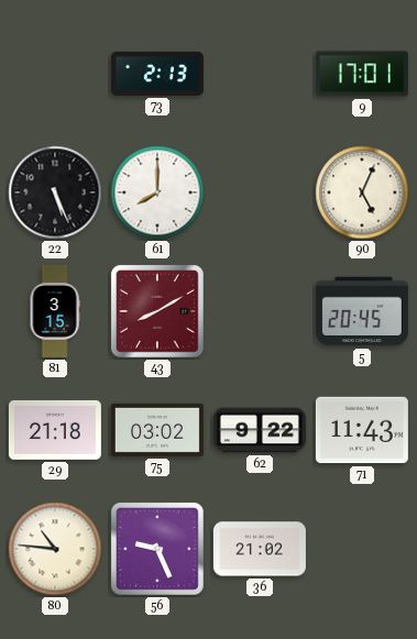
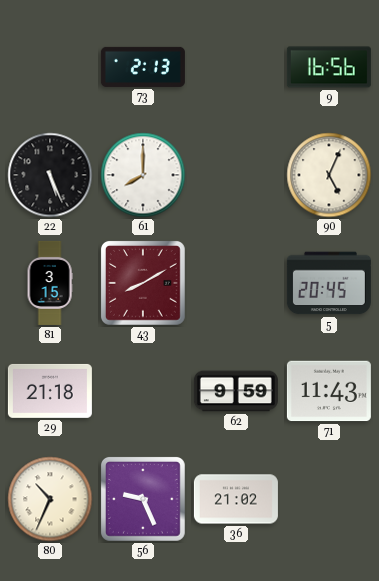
9: 17:01 -> 16:56
75: 03:02 -> none
62: 9:22 -> 9:59
80: 10:46 -> 10:34
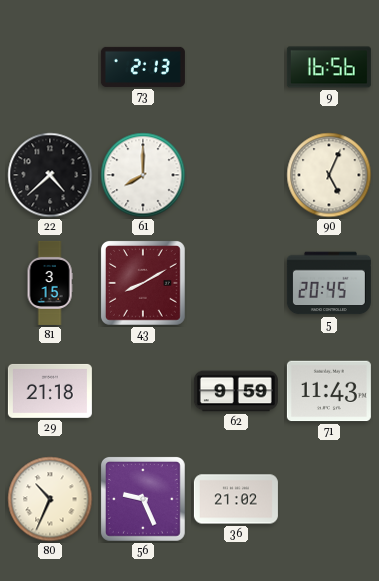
22: 5:26 -> 4:38
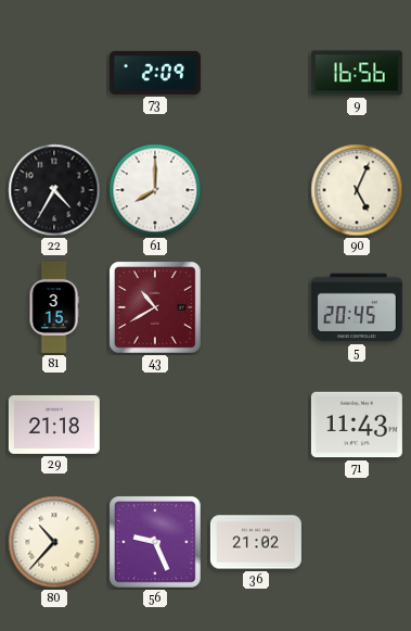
73: 2:13 -> 2:09
22: 4:38 -> 4:35
43: 8:10 -> 10:40
62: 9:59 -> none
80: 10:34 -> 10:37
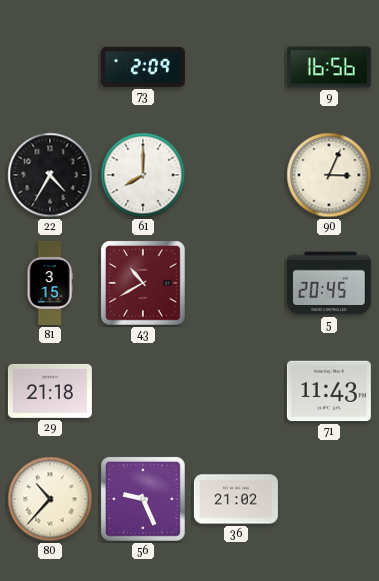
90: 5:04 -> 3:04
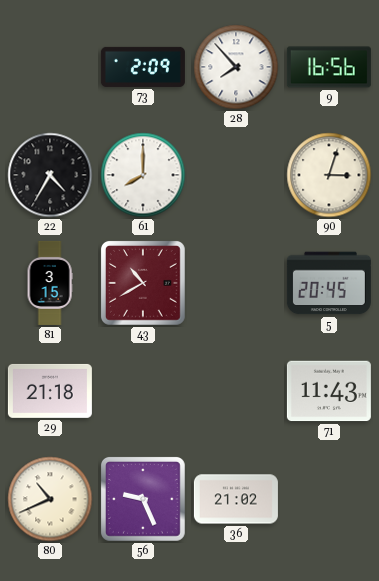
28: none -> 7:53
90: 3:04 -> 3:03
80: 10:37 -> 10:41
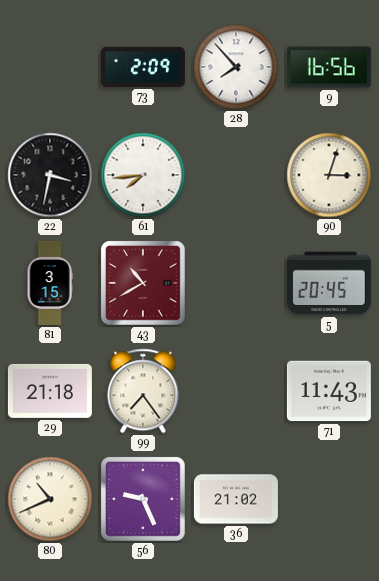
22: 4:35 -> 3:32
61: 8:00 -> 7:44
99: none -> 7:24
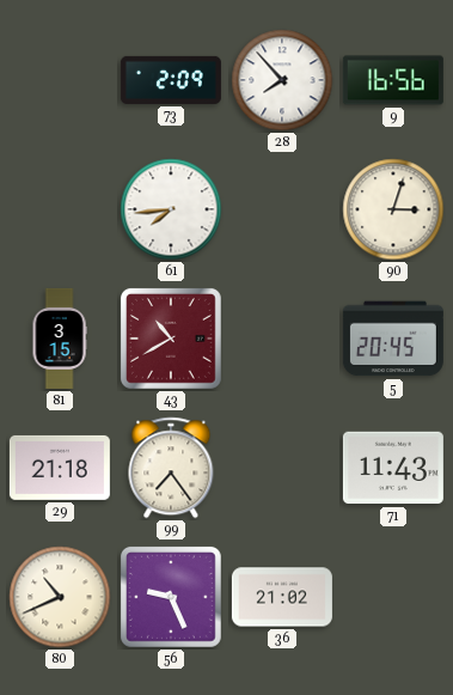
22: 3:32 -> none
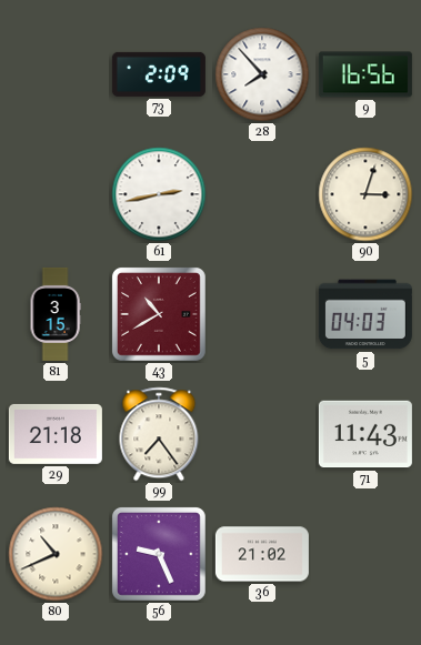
61: 7:44 -> 2:43
5: 20:45 -> 04:03
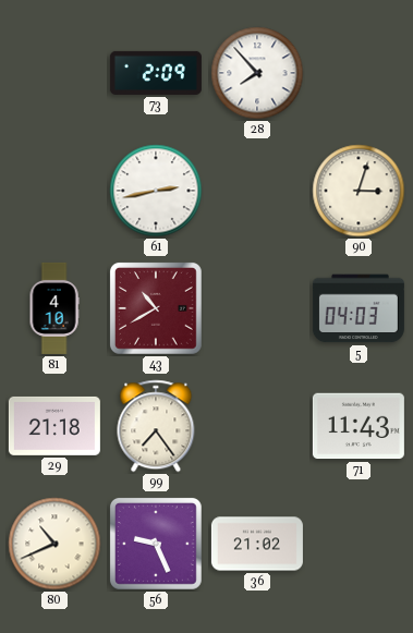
9: 16:56 -> none
81: 3:15 -> 4:10
